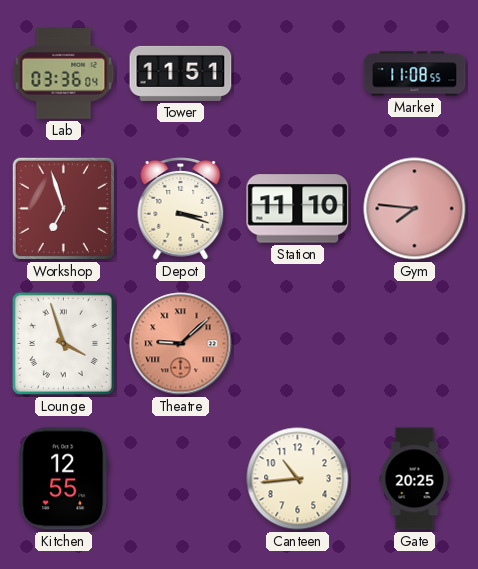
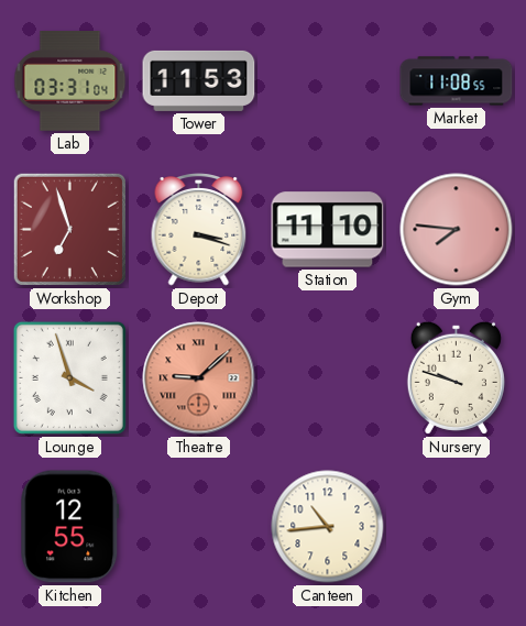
Lab: 03:36 -> 03:31
Tower: 11:51 -> 11:53
Nursery: none -> 9:48
Gate: 20:25 -> none
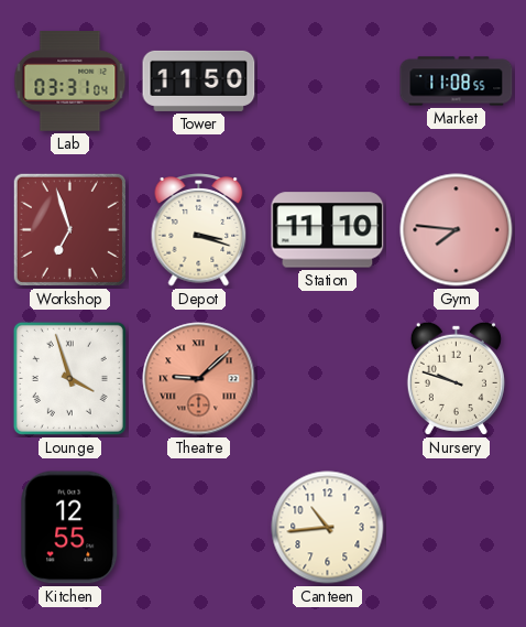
Tower: 11:53 -> 11:50
